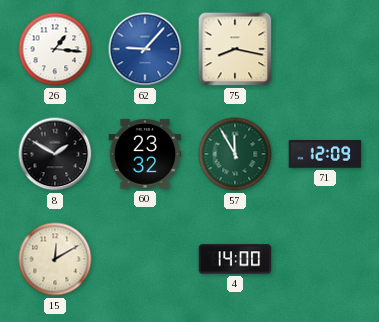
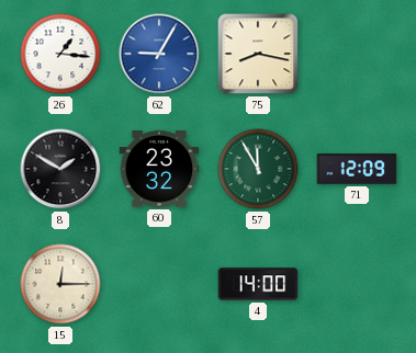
62: 9:07 -> 9:05
15: 12:10 -> 12:15
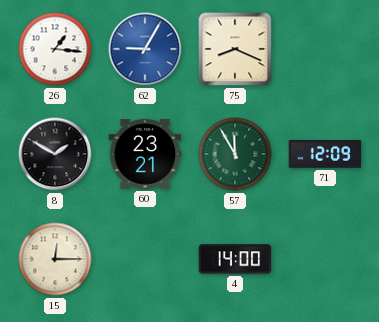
75: 8:17 -> 8:19
60: 23:32 -> 23:21
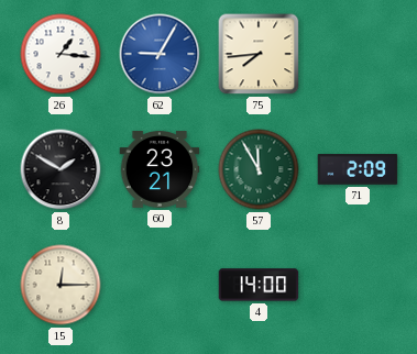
75: 8:19 -> 7:44
71: 12:09 -> 2:09
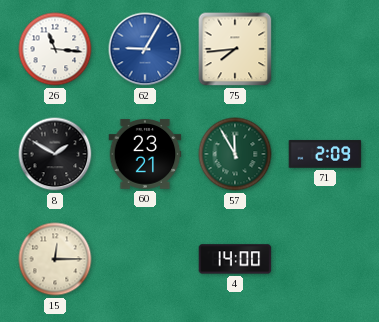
26: 1:16 -> 11:16
